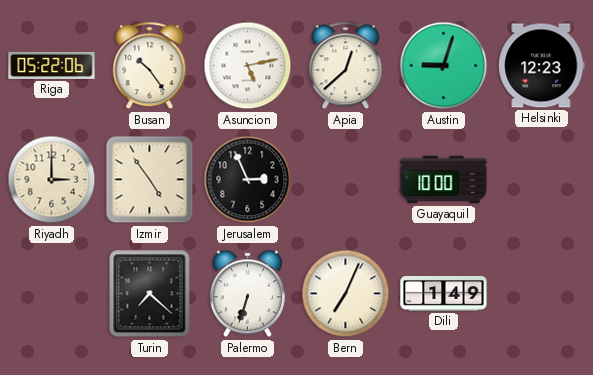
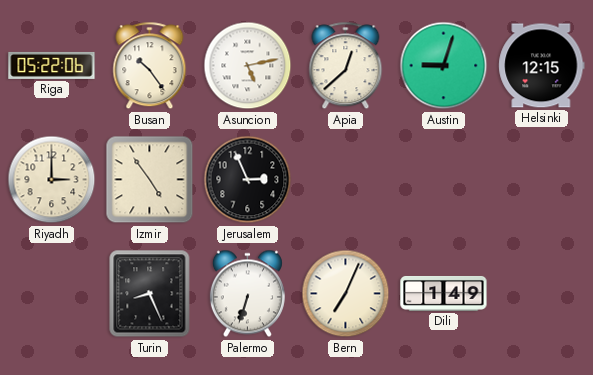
Helsinki: 12:23 -> 12:15
Guayaquil: 10:00 -> none
Turin: 7:22 -> 8:26
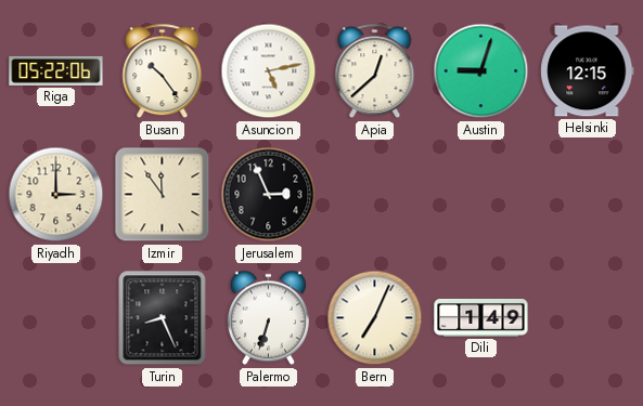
Izmir: 4:54 -> 11:54
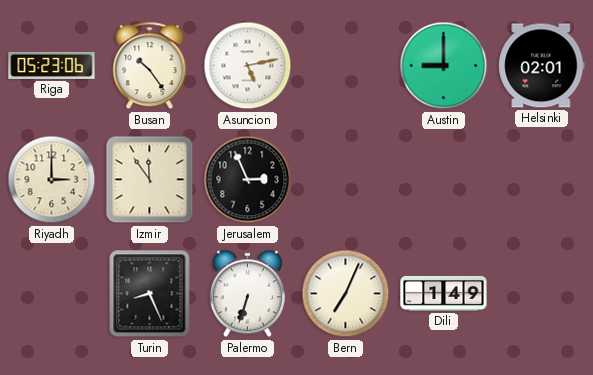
Riga: 05:22 -> 05:23
Apia: 12:38 -> none
Austin: 9:03 -> 9:00
Helsinki: 12:15 -> 02:01
